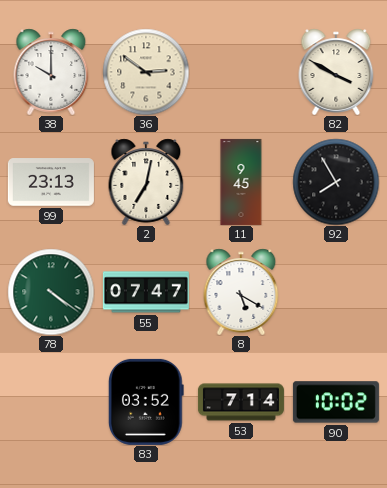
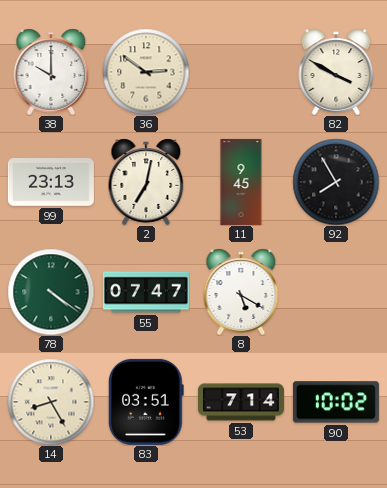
14: none -> 8:25
83: 03:52 -> 03:51
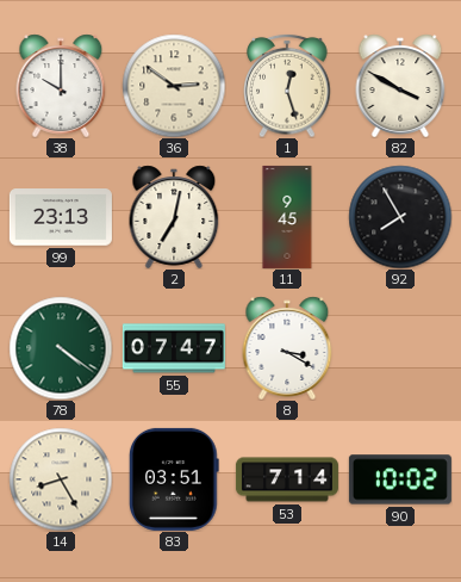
1: none -> 12:27
8: 5:20 -> 3:20
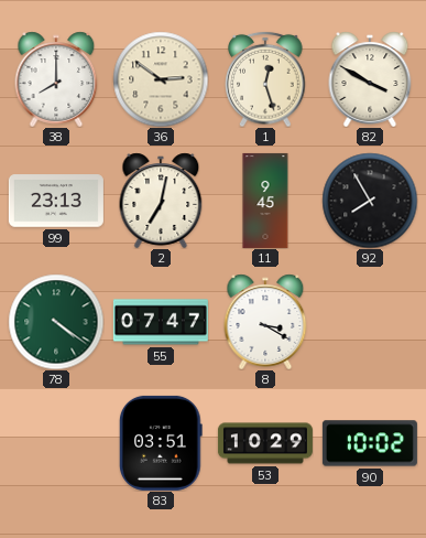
38: 10:00 -> 8:00
14: 8:25 -> none
53: 7:14 -> 10:29
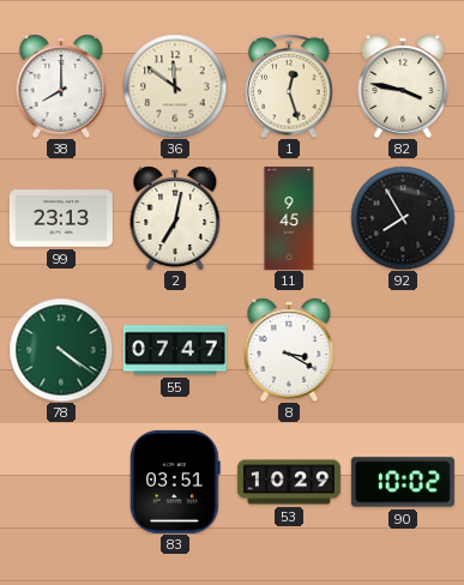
36: 2:51 -> 11:51
82: 3:50 -> 3:47
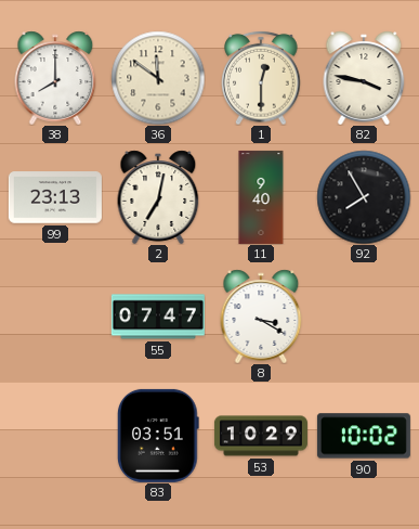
1: 12:27 -> 12:30
11: 9:45 -> 9:40
78: 4:21 -> none
